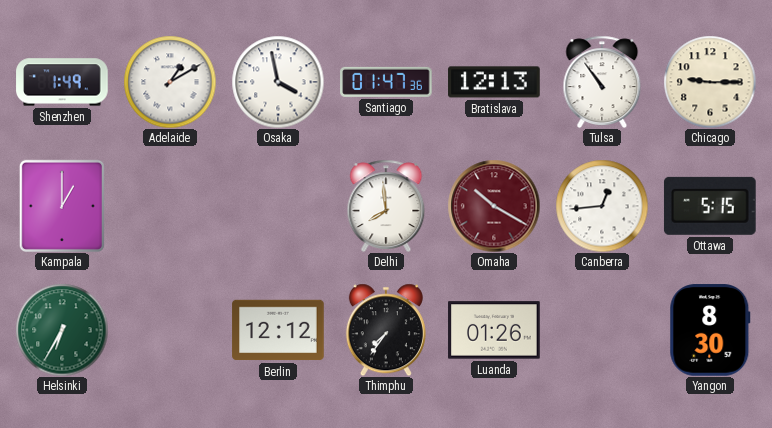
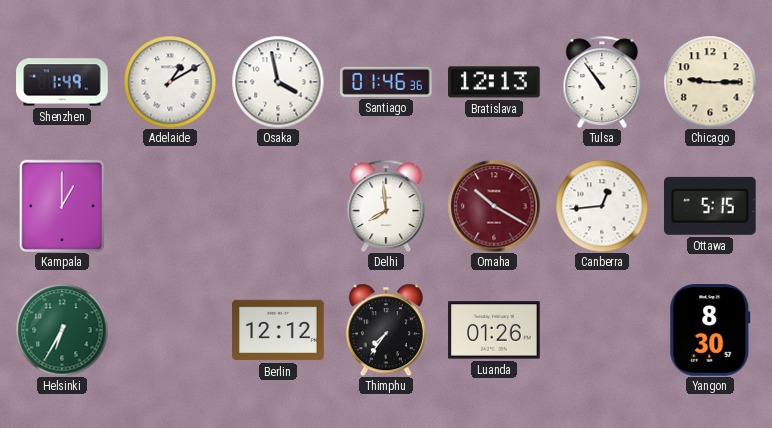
Santiago: 01:47 -> 01:46
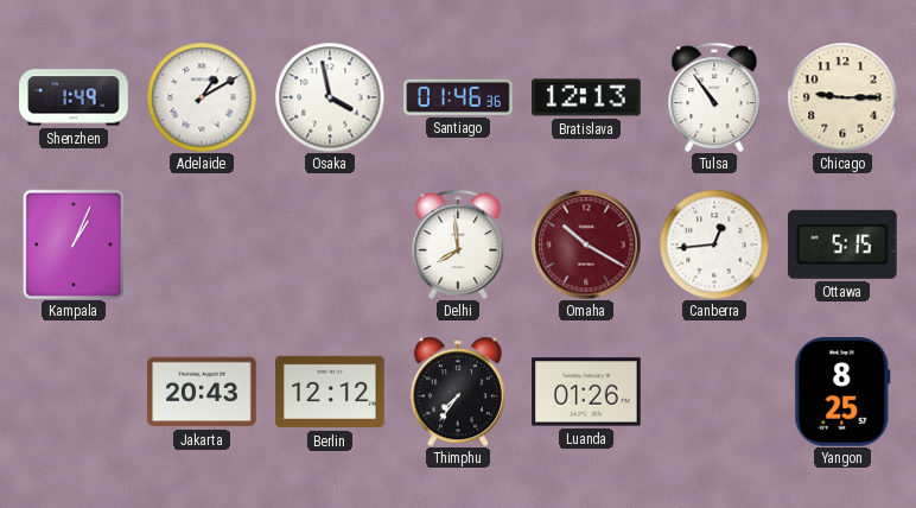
Kampala: 1:00 -> 1:04
Helsinki: 6:35 -> none
Jakarta: none -> 20:43
Yangon: 8:30 -> 8:25
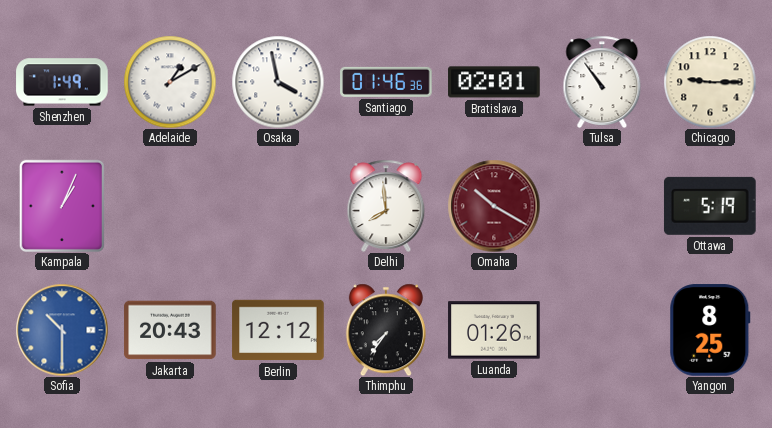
Bratislava: 12:13 -> 02:01
Canberra: 12:44 -> none
Ottawa: 5:15 -> 5:19
Sofia: none -> 10:30
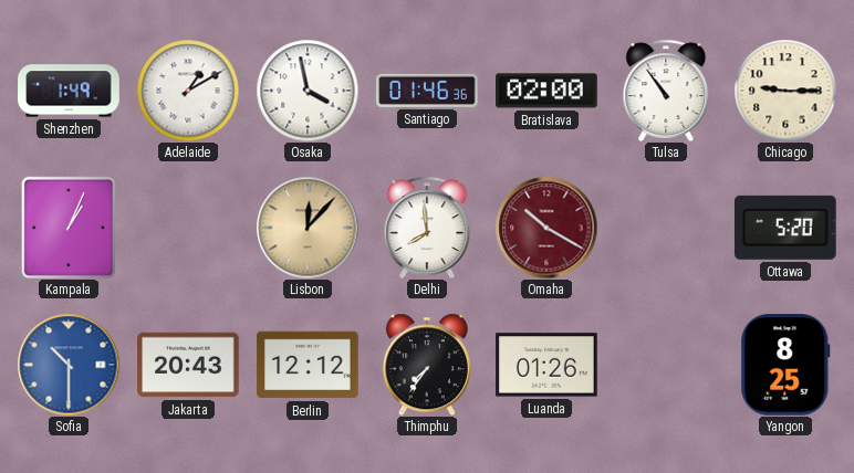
Bratislava: 02:01 -> 02:00
Lisbon: none -> 12:07
Ottawa: 5:19 -> 5:20
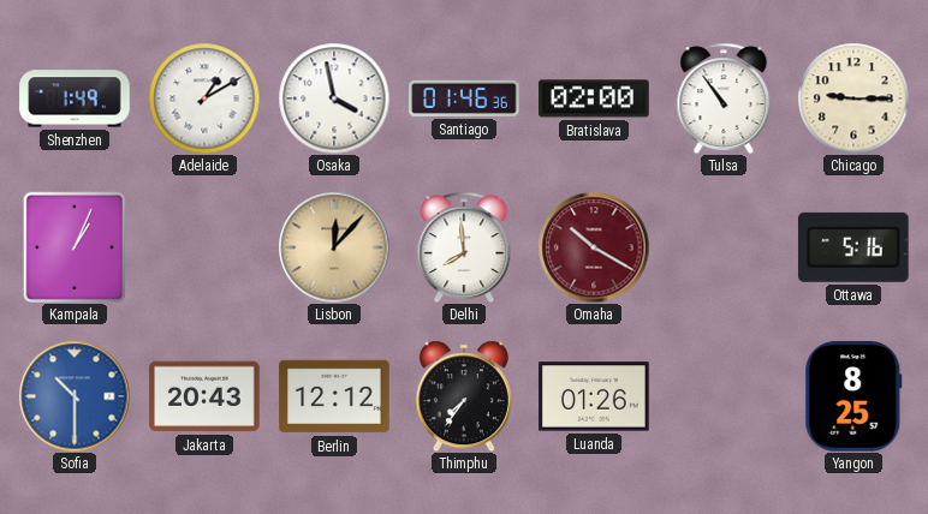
Ottawa: 5:20 -> 5:16
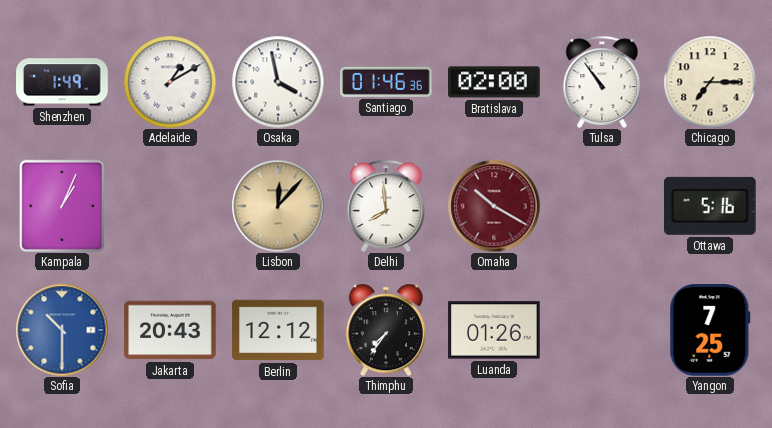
Chicago: 9:15 -> 7:15
Yangon: 8:25 -> 7:25
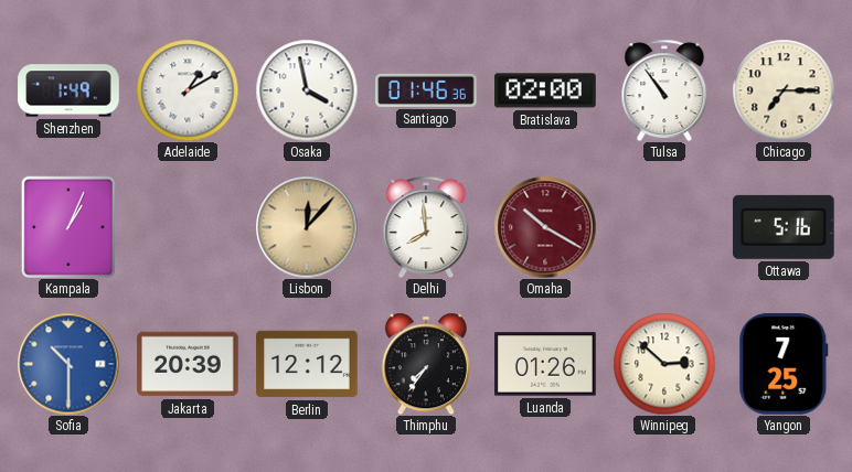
Jakarta: 20:43 -> 20:39
Winnipeg: none -> 2:52
